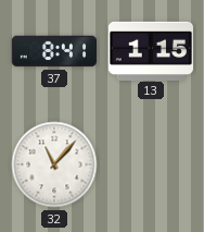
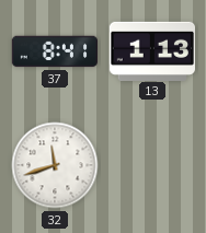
13: 1:15 -> 1:13
32: 11:07 -> 11:42
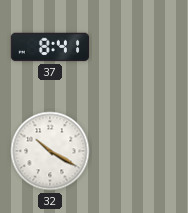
13: 1:13 -> none
32: 11:42 -> 10:20
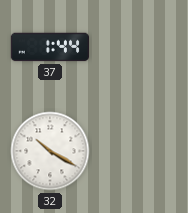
37: 8:41 -> 1:44
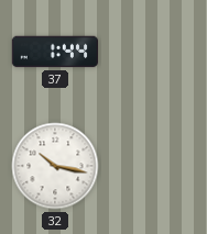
32: 10:20 -> 10:17
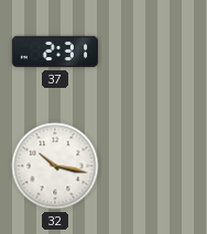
37: 1:44 -> 2:31
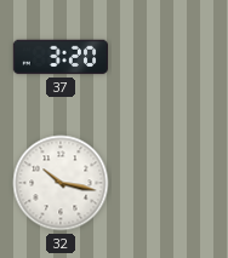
37: 2:31 -> 3:20
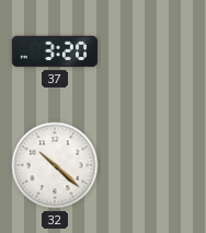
32: 10:17 -> 10:22
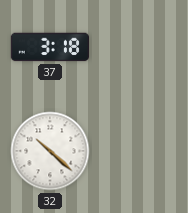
37: 3:20 -> 3:18
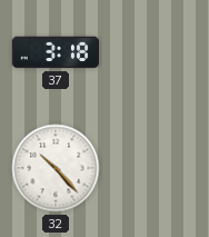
32: 10:22 -> 10:23
